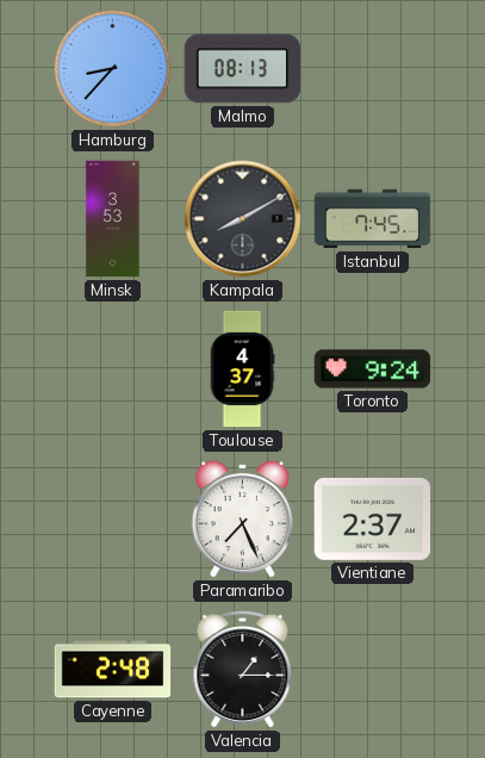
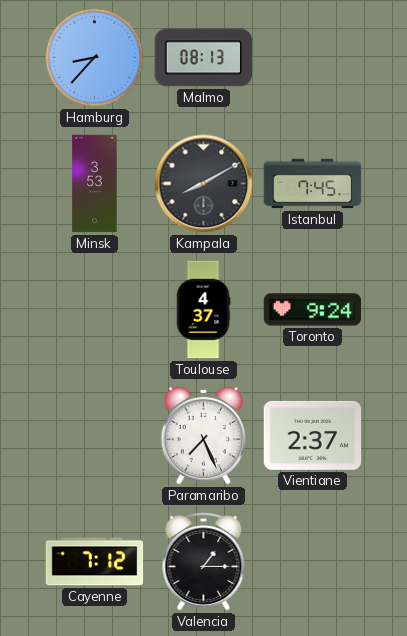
Cayenne: 2:48 -> 7:12
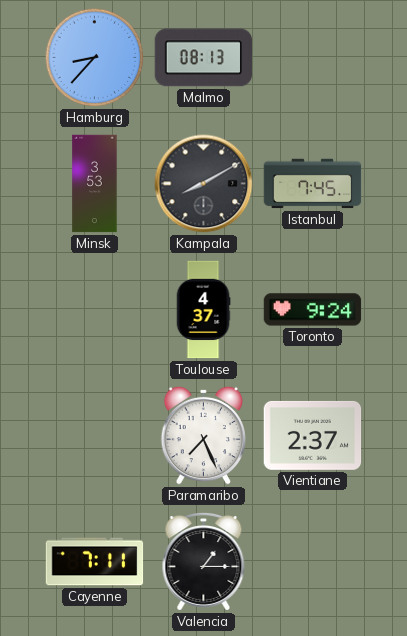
Cayenne: 7:12 -> 7:11
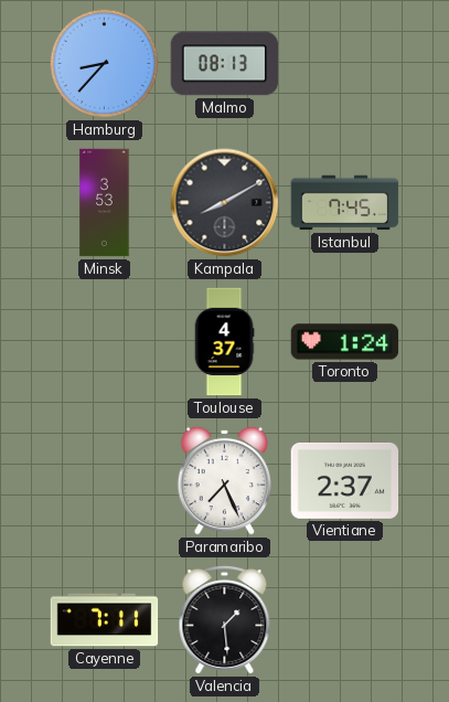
Toronto: 9:24 -> 1:24
Valencia: 1:15 -> 1:29
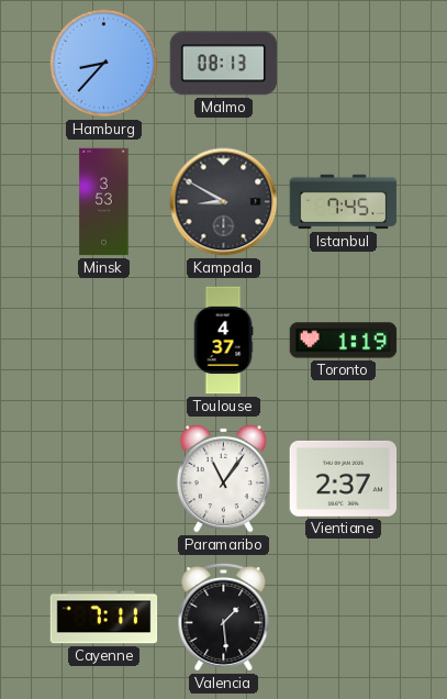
Kampala: 8:10 -> 8:50
Toronto: 1:24 -> 1:19
Paramaribo: 7:26 -> 11:06
